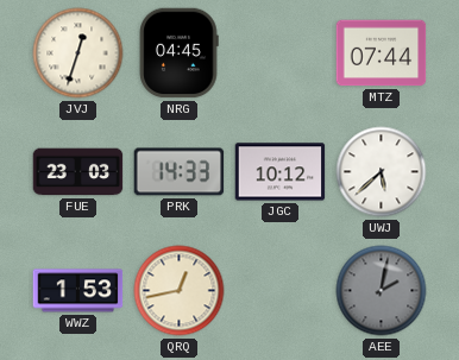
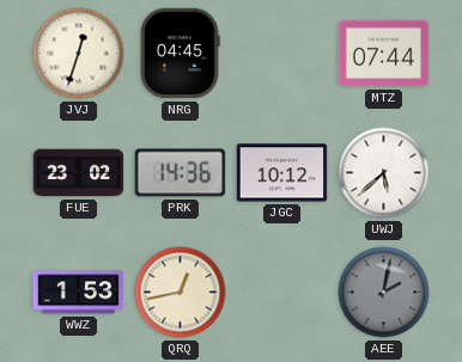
FUE: 23:03 -> 23:02
PRK: 14:33 -> 14:36
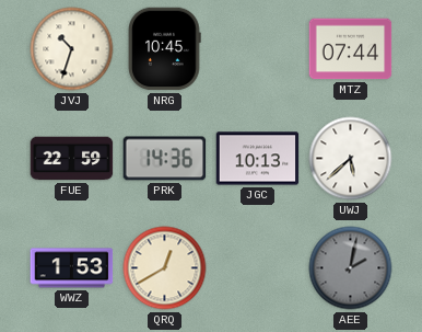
JVJ: 12:33 -> 10:33
NRG: 04:45 -> 10:45
FUE: 23:02 -> 22:59
JGC: 10:12 -> 10:13
QRQ: 12:43 -> 12:40
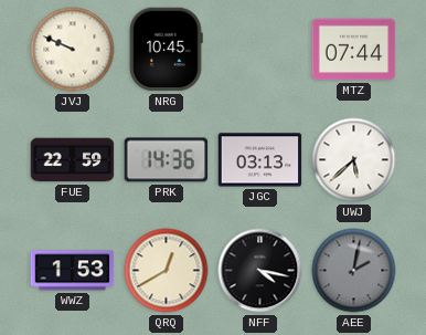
JVJ: 10:33 -> 9:49
JGC: 10:13 -> 03:13
NFF: none -> 4:17
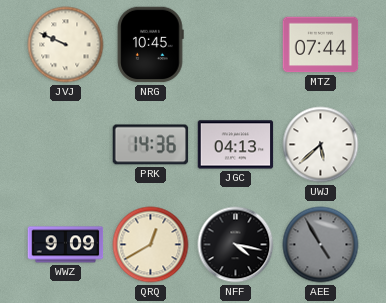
FUE: 22:59 -> none
JGC: 03:13 -> 04:13
WWZ: 1:53 -> 9:09
AEE: 2:02 -> 4:55
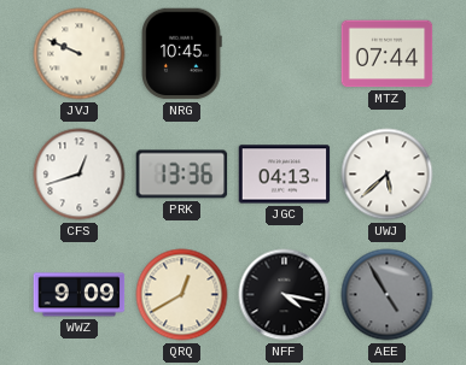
CFS: none -> 12:42
PRK: 14:36 -> 13:36
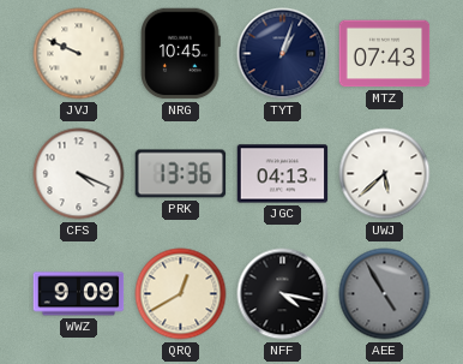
TYT: none -> 1:03
MTZ: 07:44 -> 07:43
CFS: 12:42 -> 4:19
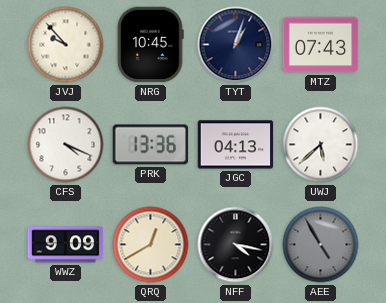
JVJ: 9:49 -> 9:53
